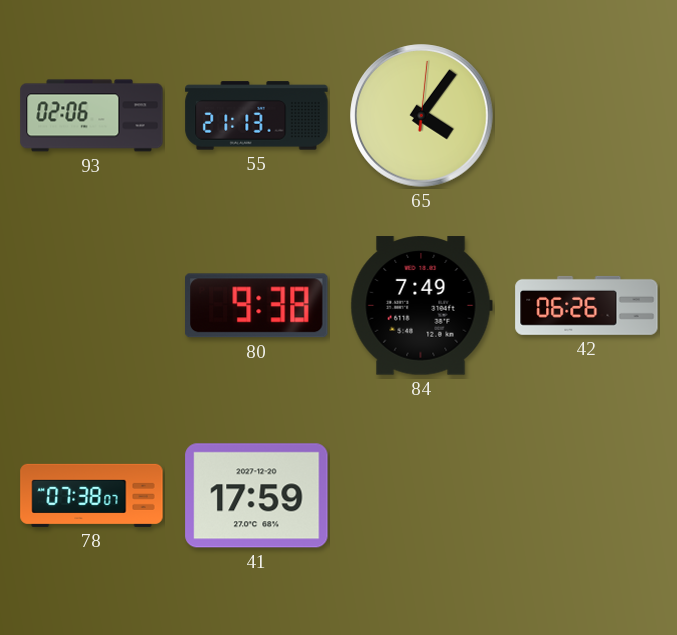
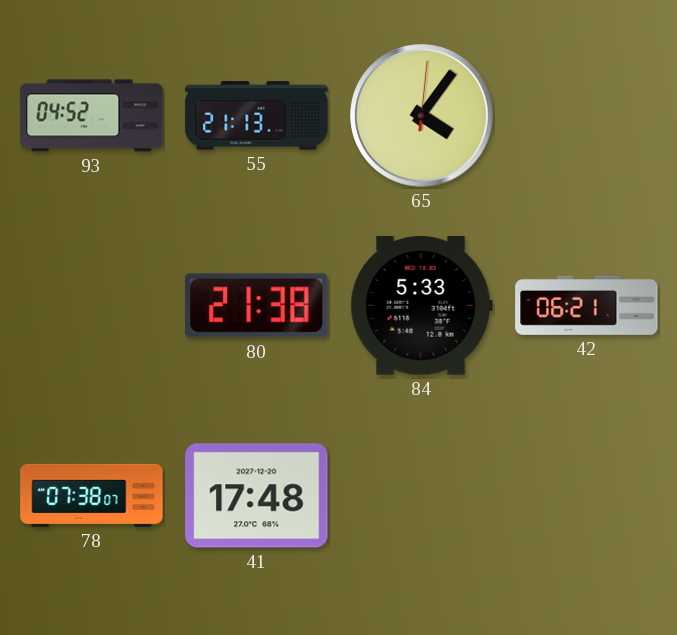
93: 02:06 -> 04:52
80: 9:38 -> 21:38
84: 7:49 -> 5:33
42: 06:26 -> 06:21
41: 17:59 -> 17:48
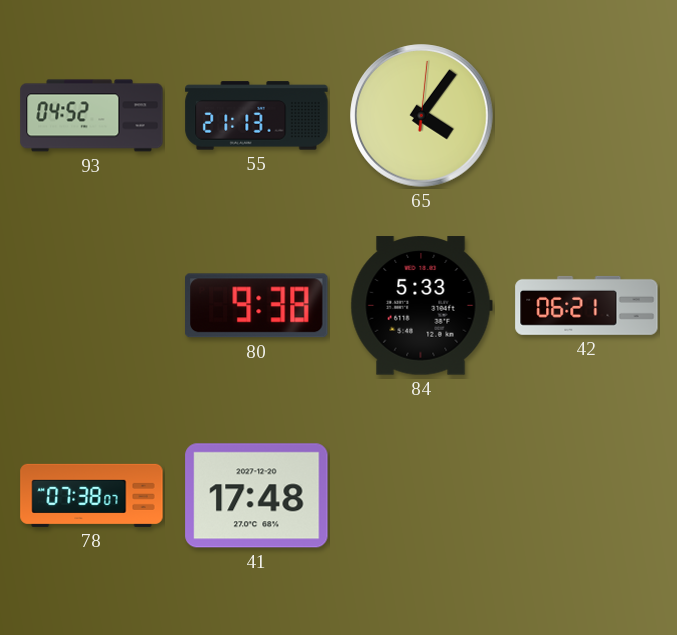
80: 21:38 -> 9:38
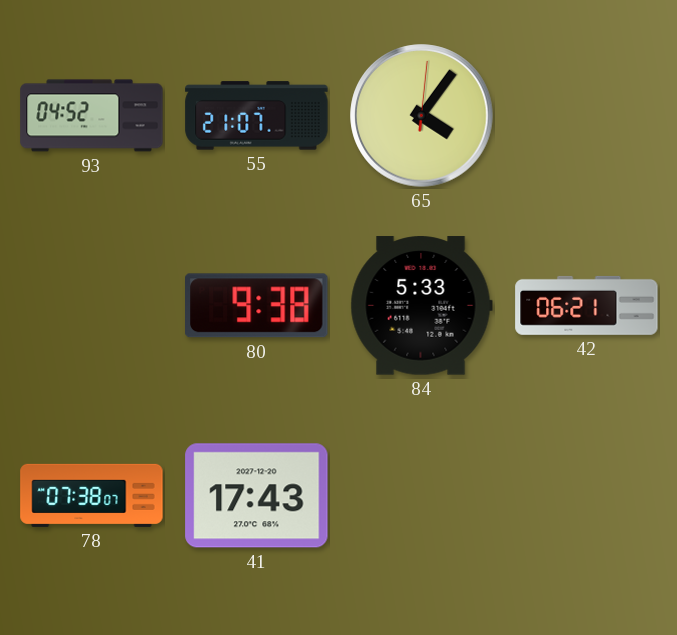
55: 21:13 -> 21:07
41: 17:48 -> 17:43
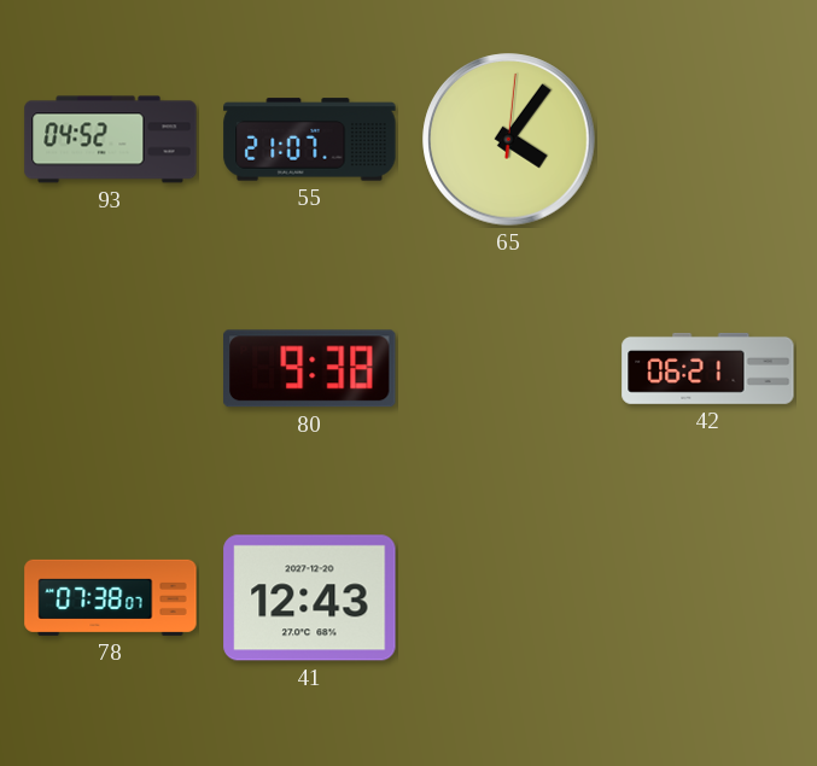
84: 5:33 -> none
41: 17:43 -> 12:43
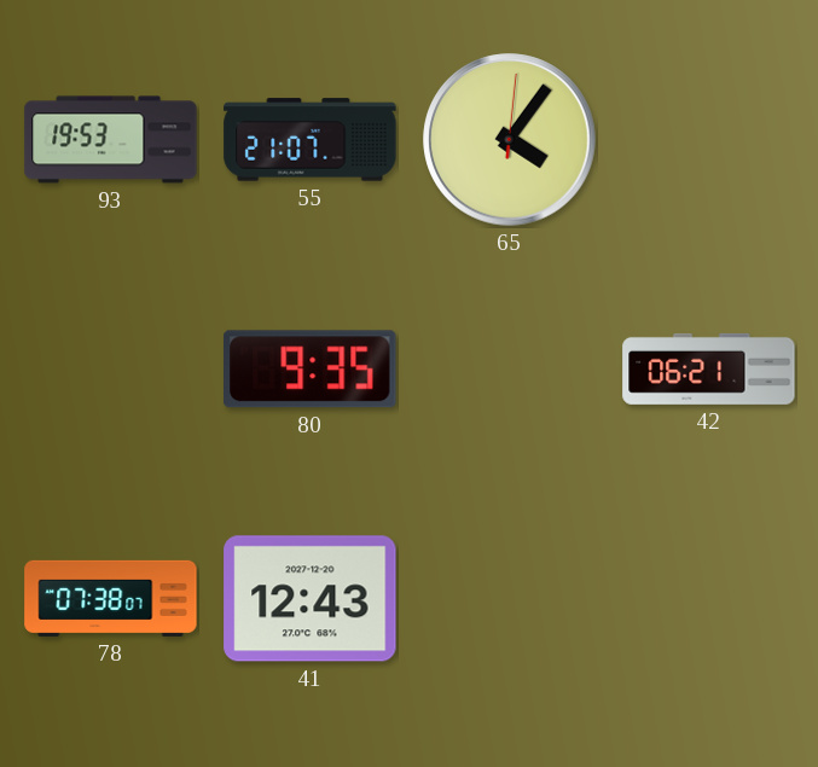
93: 04:52 -> 19:53
80: 9:38 -> 9:35
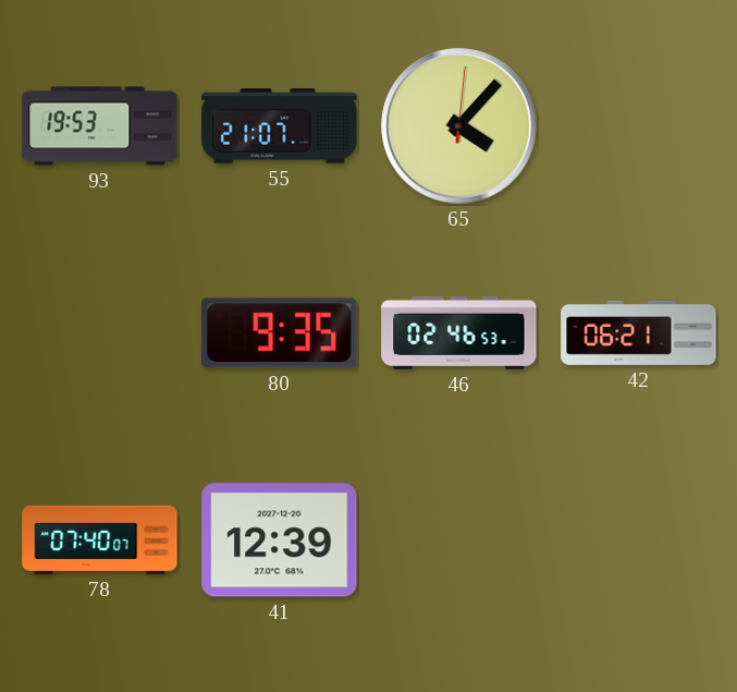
65: 4:06 -> 4:07
46: none -> 02:46
78: 07:38 -> 07:40
41: 12:43 -> 12:39
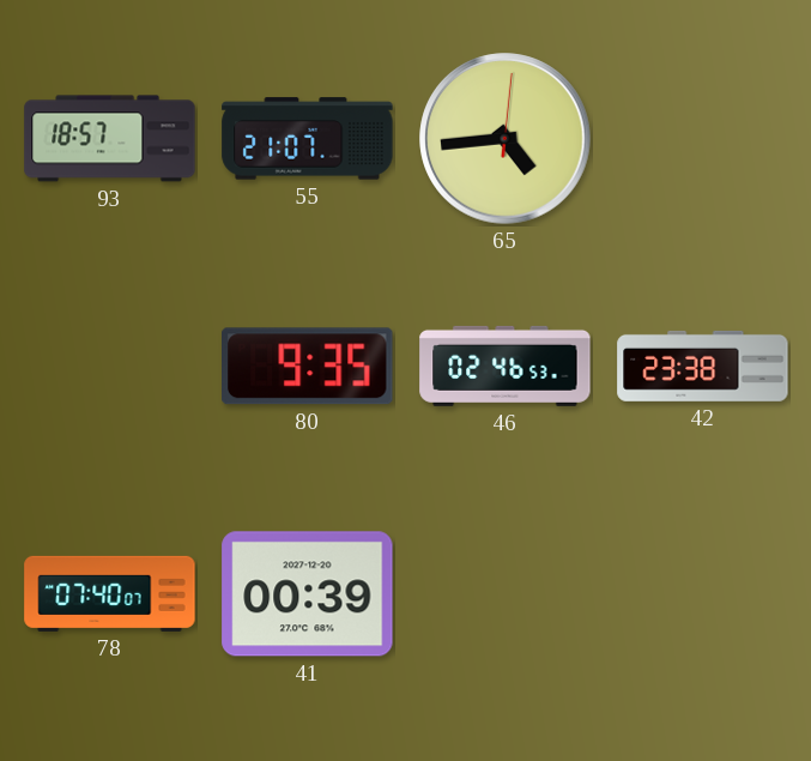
93: 19:53 -> 18:57
65: 4:07 -> 4:44
42: 06:21 -> 23:38
41: 12:39 -> 00:39
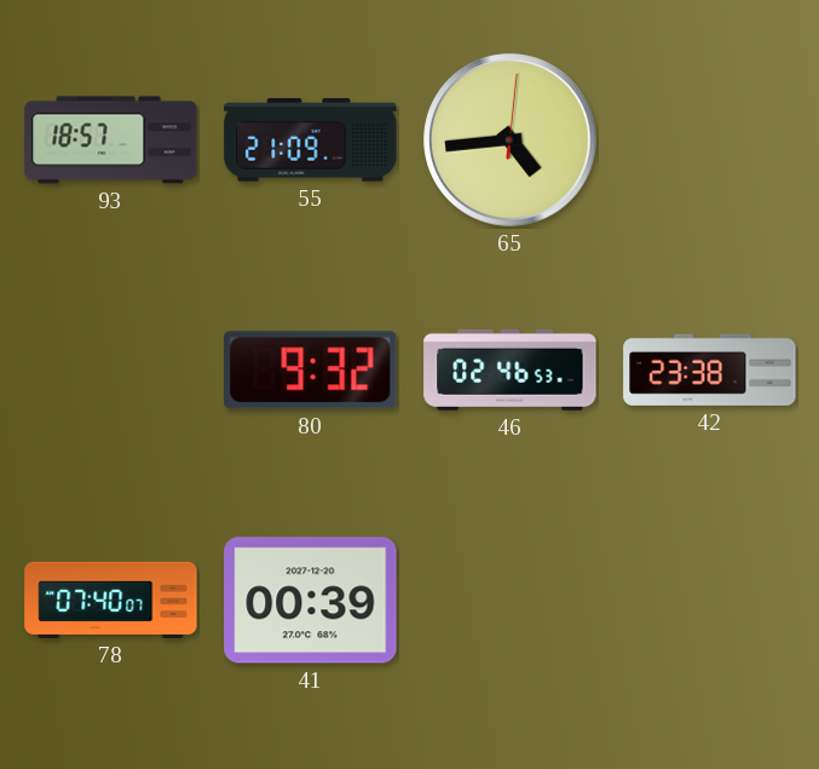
55: 21:07 -> 21:09
80: 9:35 -> 9:32
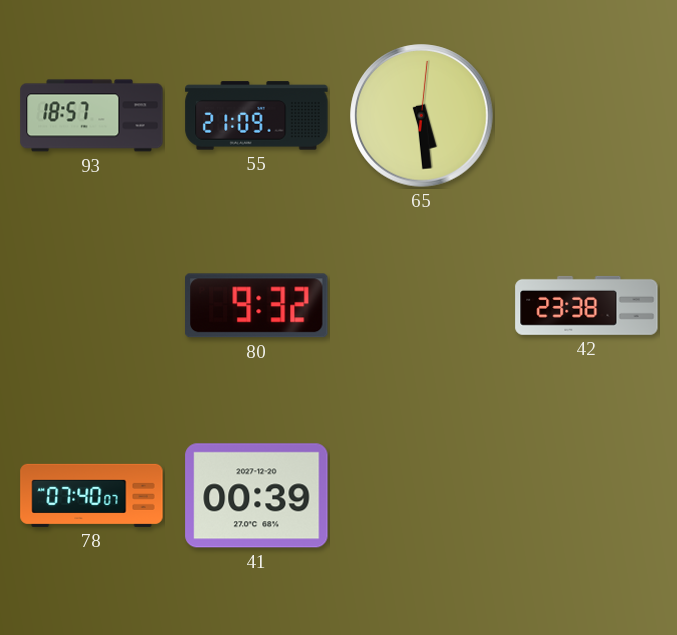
65: 4:44 -> 5:29
46: 02:46 -> none
